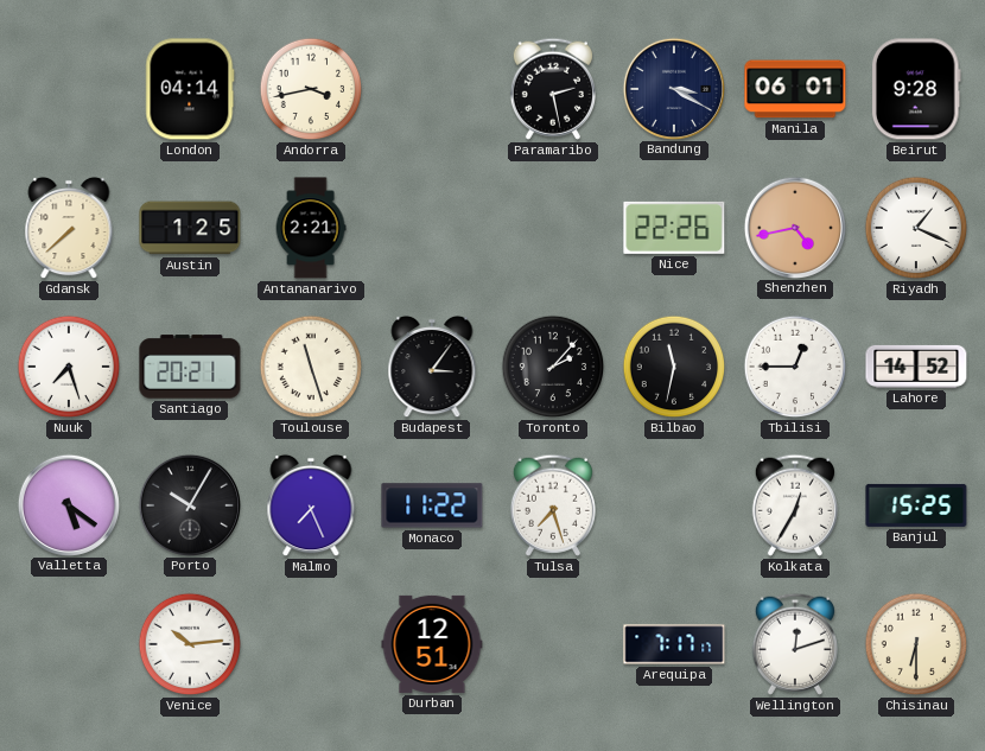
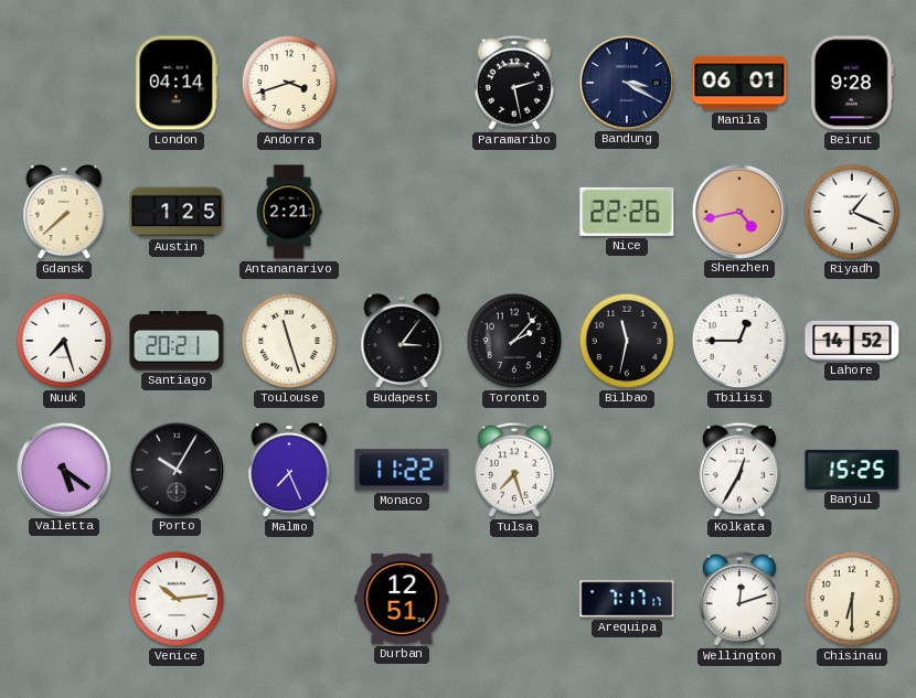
Andorra: 3:43 -> 3:42
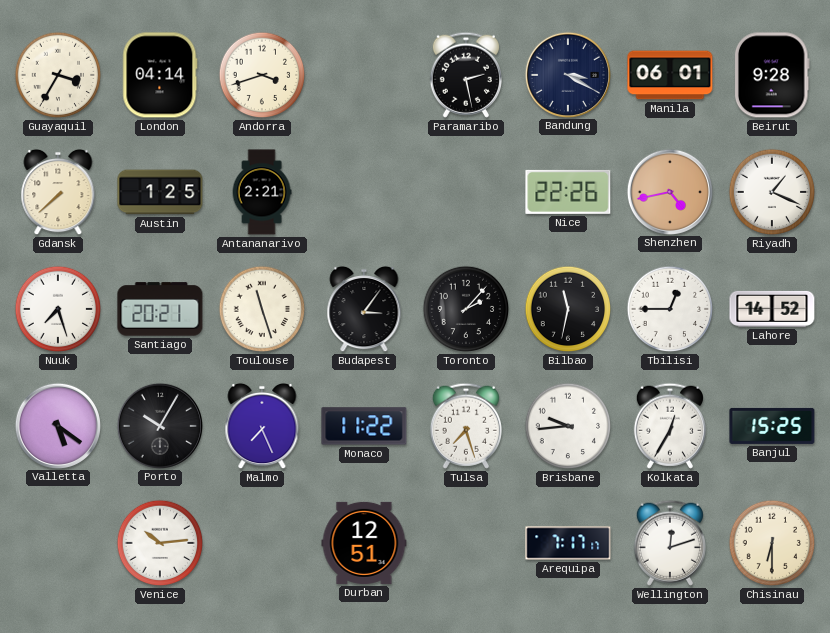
Guayaquil: none -> 3:35
Brisbane: none -> 9:44
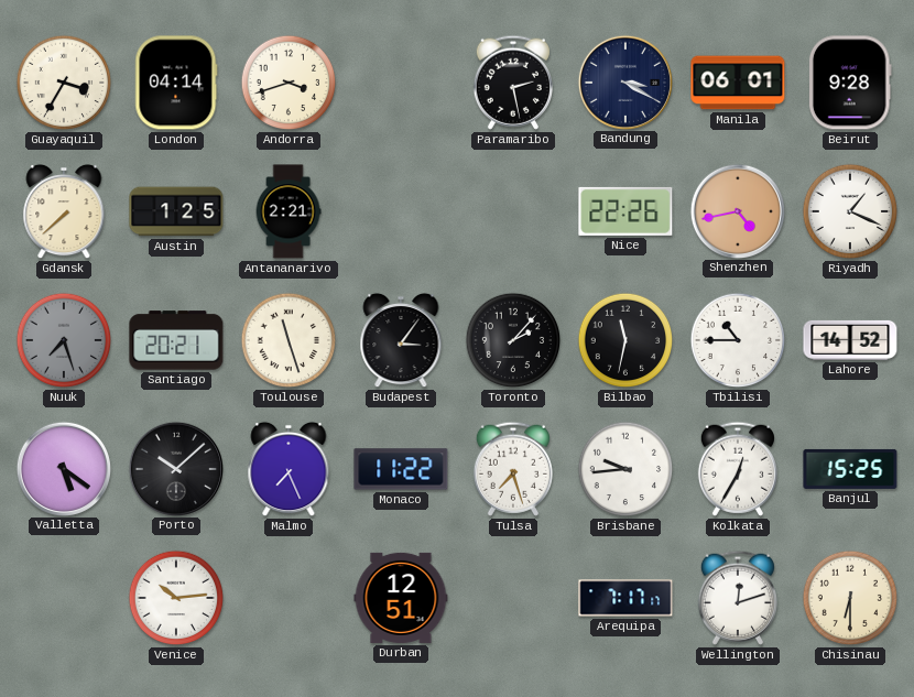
Nuuk dial: white -> grey
Tbilisi: 12:45 -> 10:45
Porto: 10:05 -> 10:08
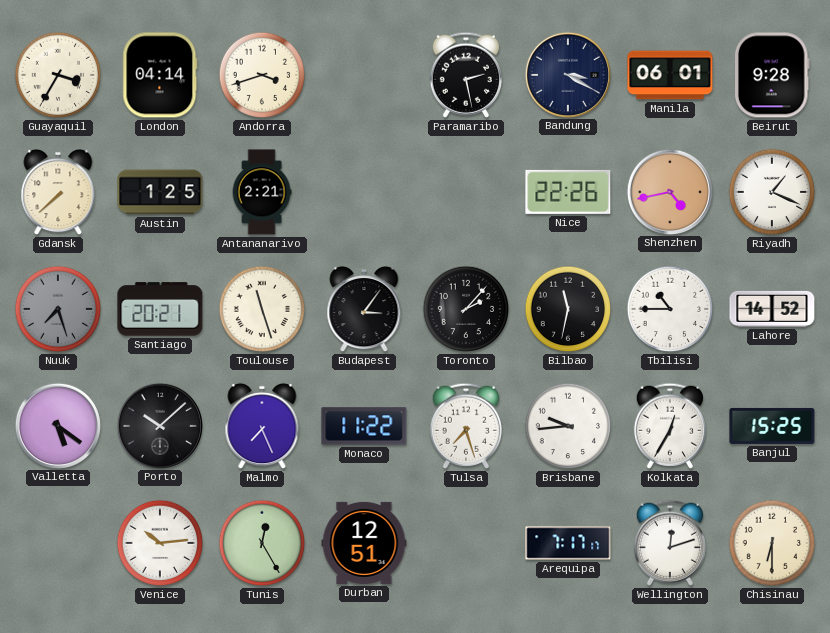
Tunis: none -> 12:25
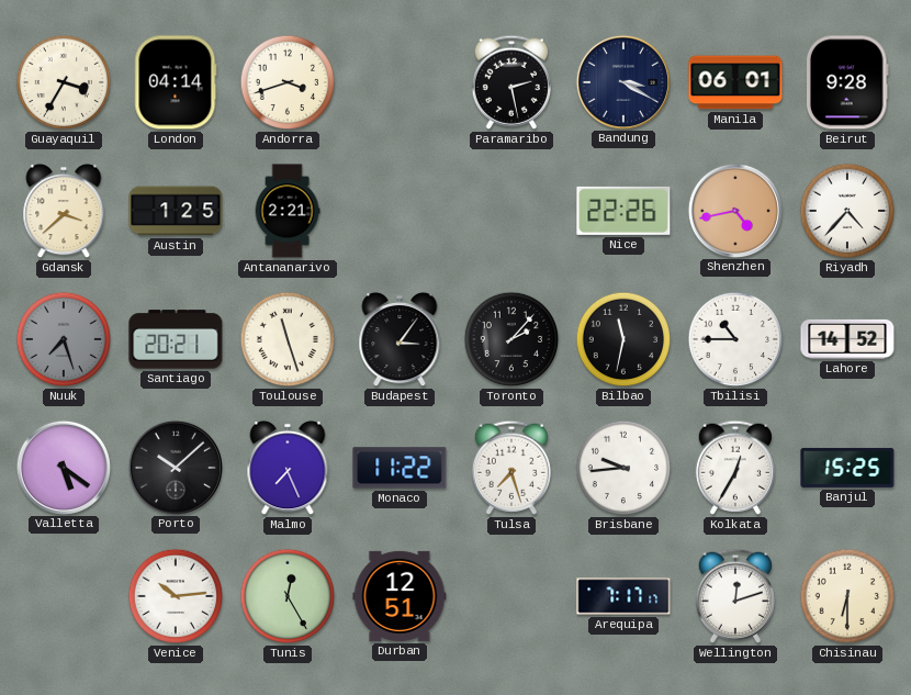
Gdansk: 7:38 -> 3:38
Riyadh: 1:19 -> 4:37
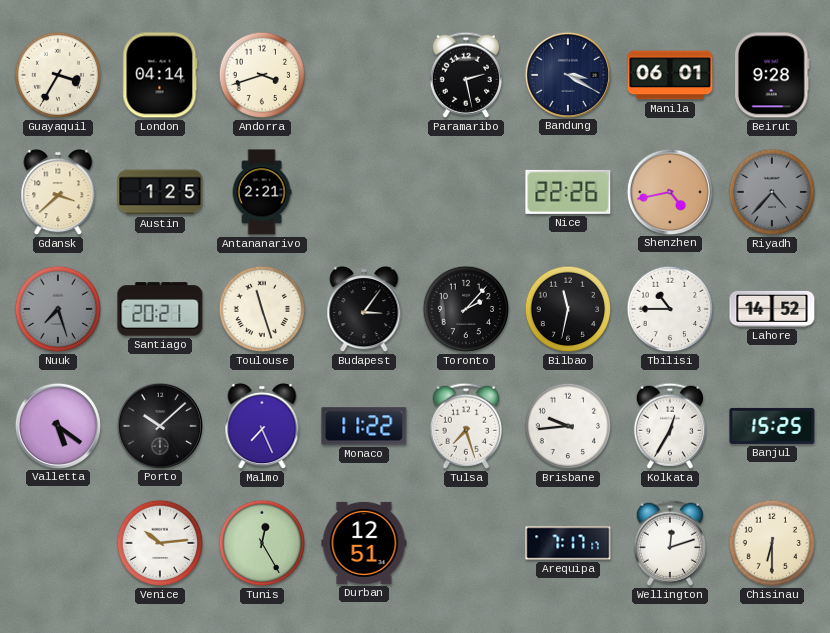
Riyadh dial: white -> grey
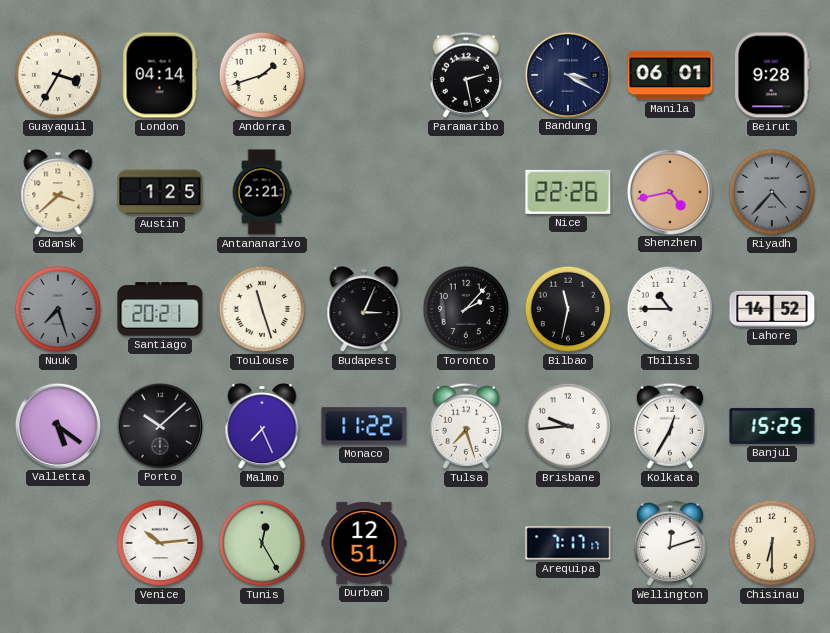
Andorra: 3:42 -> 1:42
Budapest: 3:06 -> 3:04
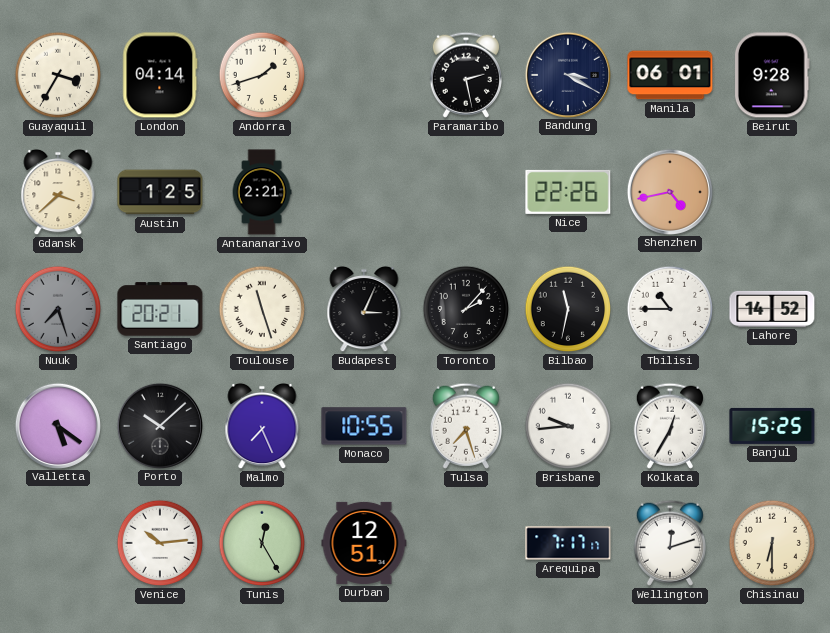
Riyadh: 4:37 -> none
Monaco: 11:22 -> 10:55
